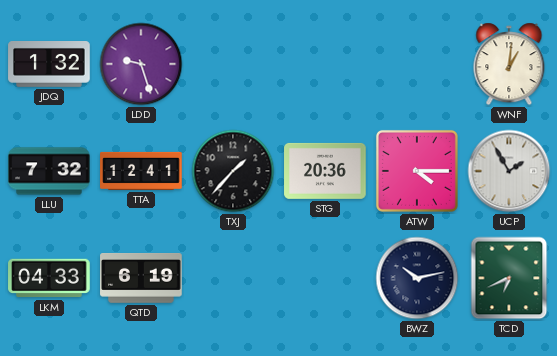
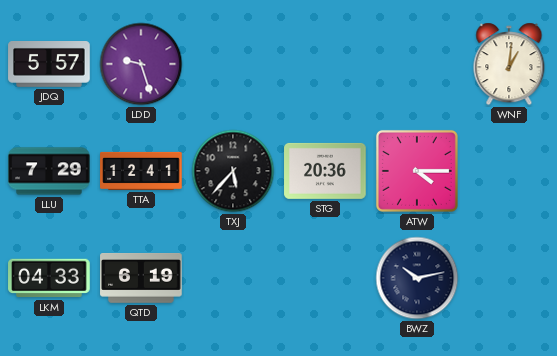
JDQ: 1:32 -> 5:57
LLU: 7:32 -> 7:29
TXJ: 1:37 -> 5:37
UCP: 1:55 -> none
TCD: 6:41 -> none
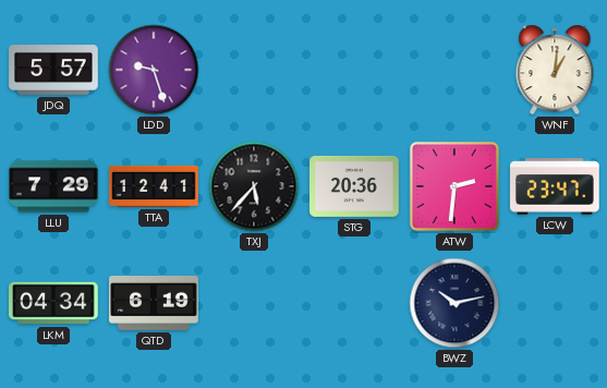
ATW: 4:15 -> 2:31
LCW: none -> 23:47
LKM: 04:33 -> 04:34
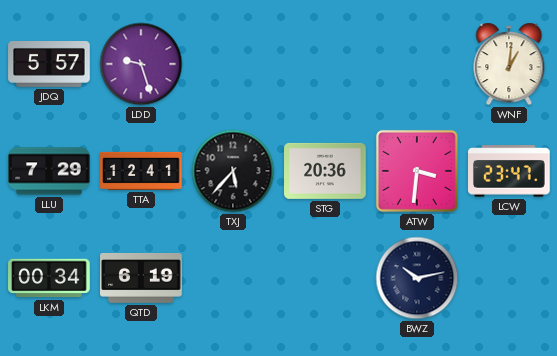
ATW: 2:31 -> 3:31
LKM: 04:34 -> 00:34
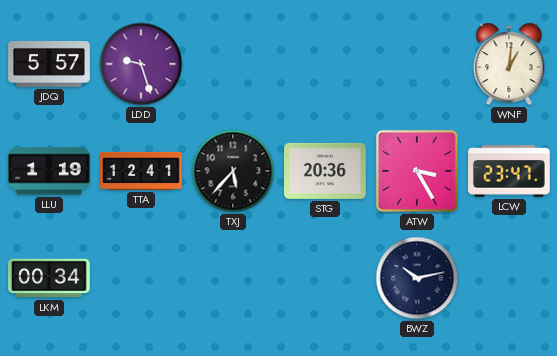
LLU: 7:29 -> 1:19
ATW: 3:31 -> 3:25
QTD: 6:19 -> none
